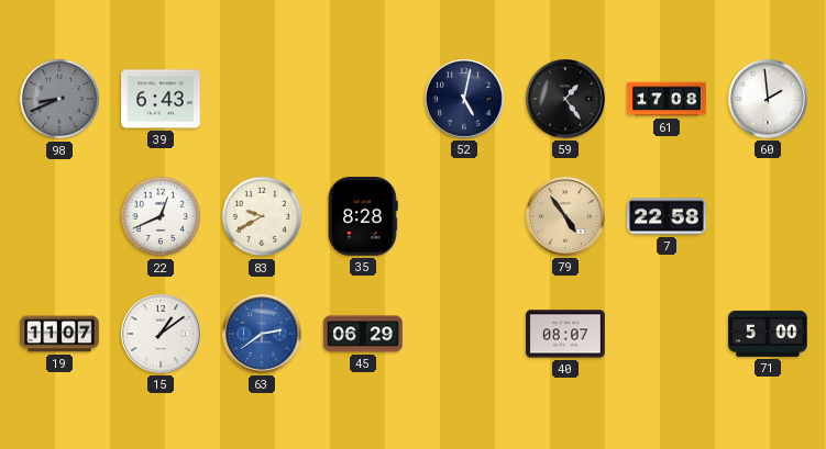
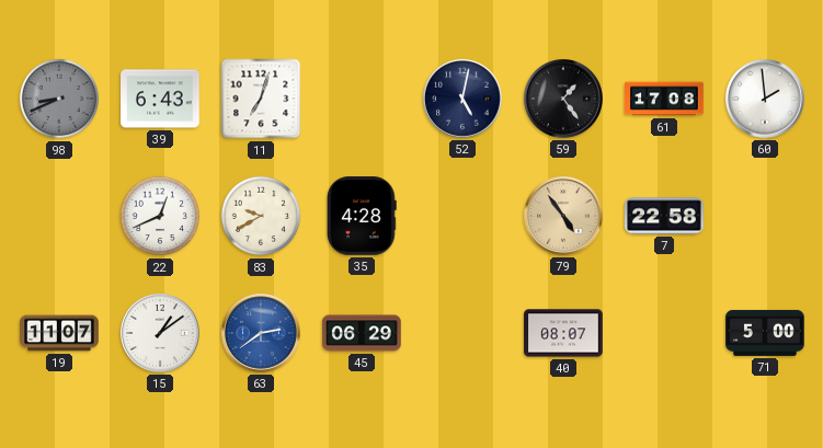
11: none -> 7:03
35: 8:28 -> 4:28
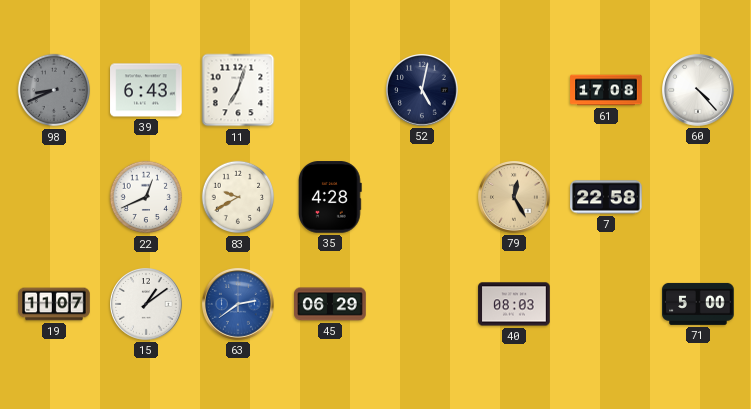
59: 1:24 -> none
60: 1:59 -> 4:23
79: 4:54 -> 12:25
40: 08:07 -> 08:03
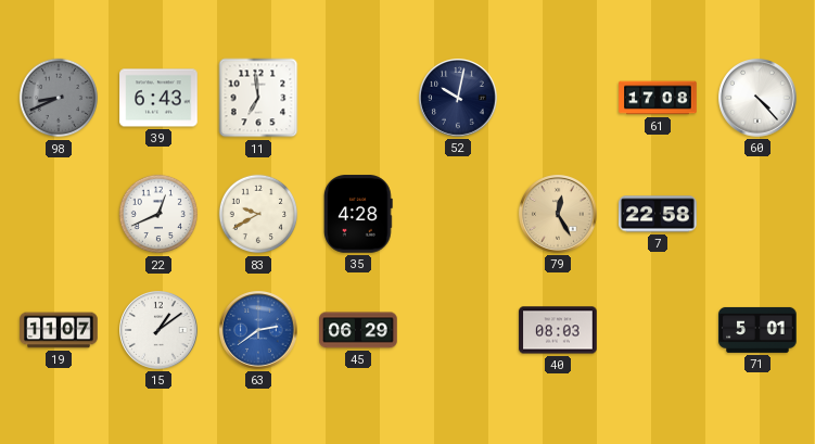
11: 7:03 -> 6:59
52: 5:02 -> 10:02
71: 5:00 -> 5:01
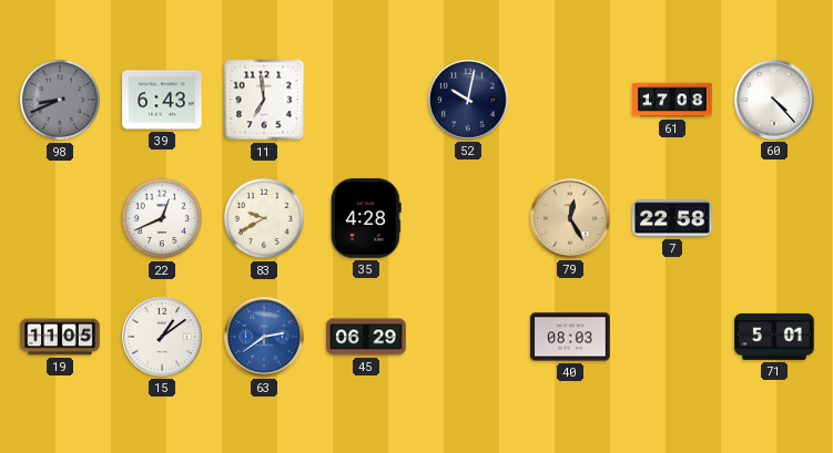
19: 11:07 -> 11:05
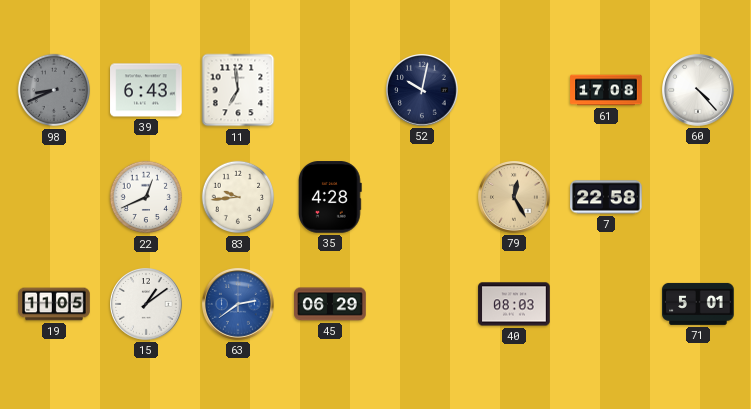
83: 9:40 -> 9:44
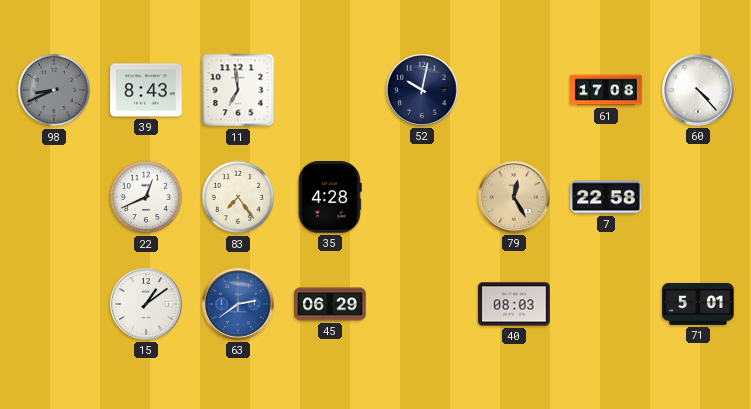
39: 6:43 -> 8:43
83: 9:44 -> 7:24
19: 11:05 -> none
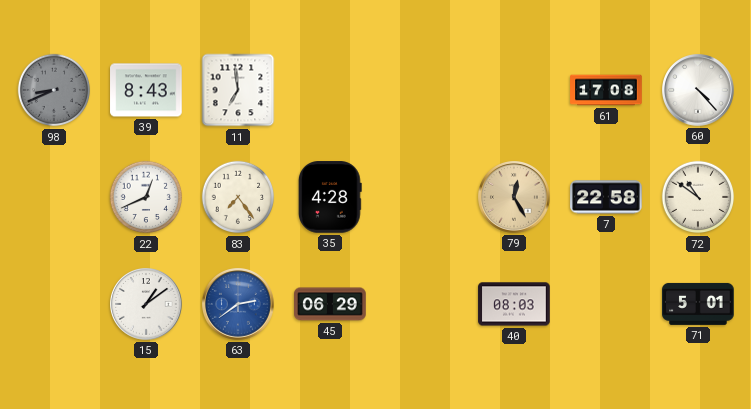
52: 10:02 -> none
72: none -> 10:51
